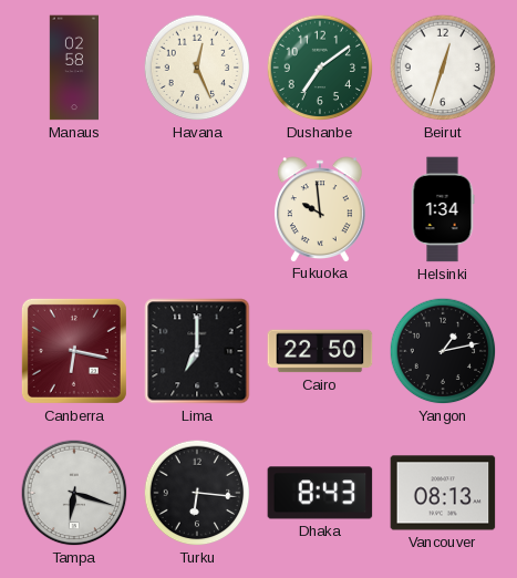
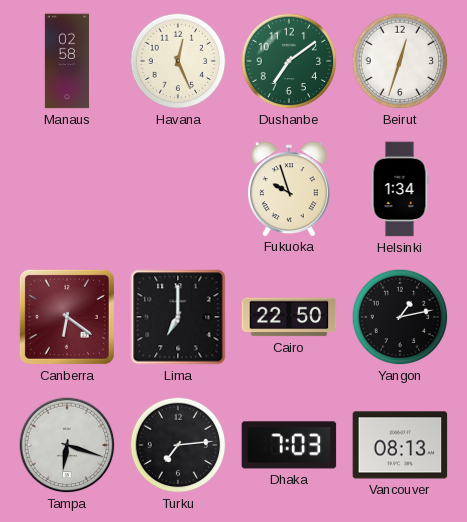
Fukuoka: 9:59 -> 9:57
Canberra: 6:17 -> 6:21
Turku: 6:16 -> 7:14
Dhaka: 8:43 -> 7:03
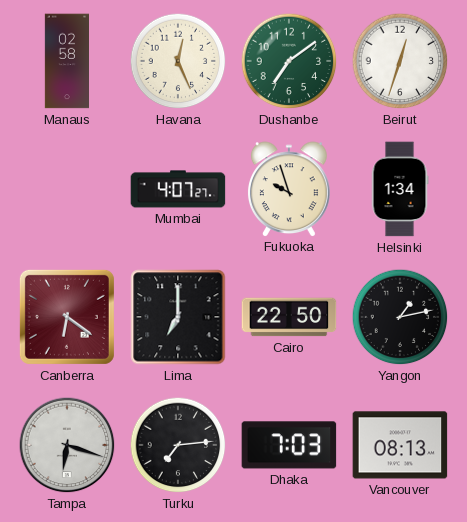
Mumbai: none -> 4:07
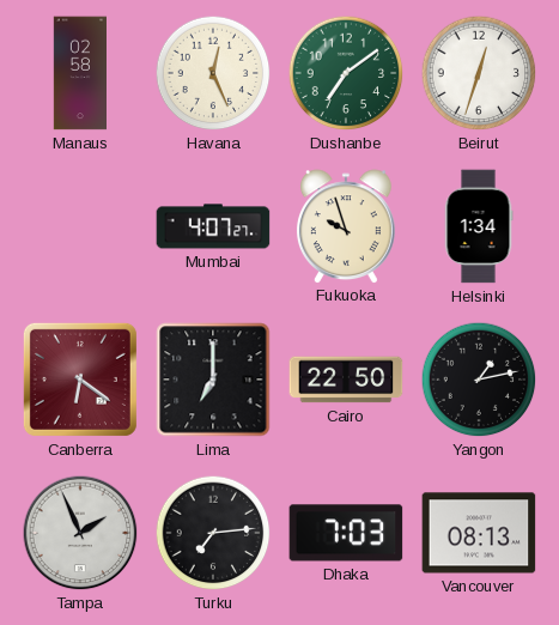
Tampa: 6:18 -> 1:56
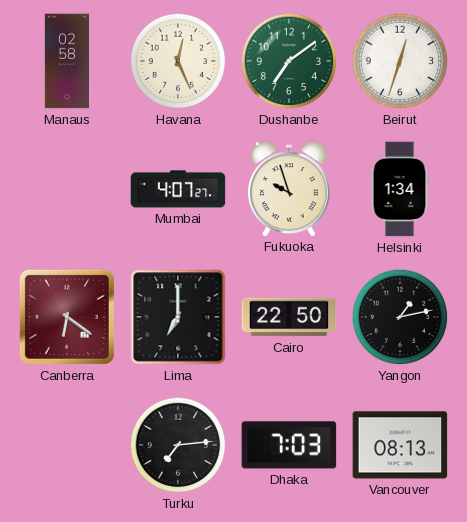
Tampa: 1:56 -> none
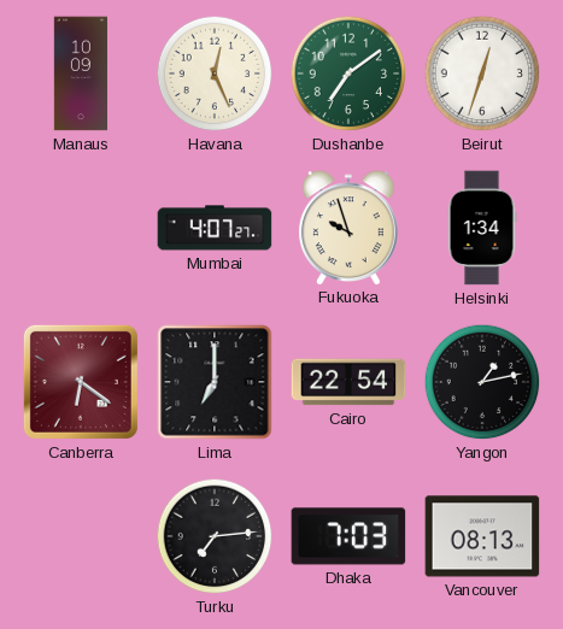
Manaus: 02:58 -> 10:09
Cairo: 22:50 -> 22:54
